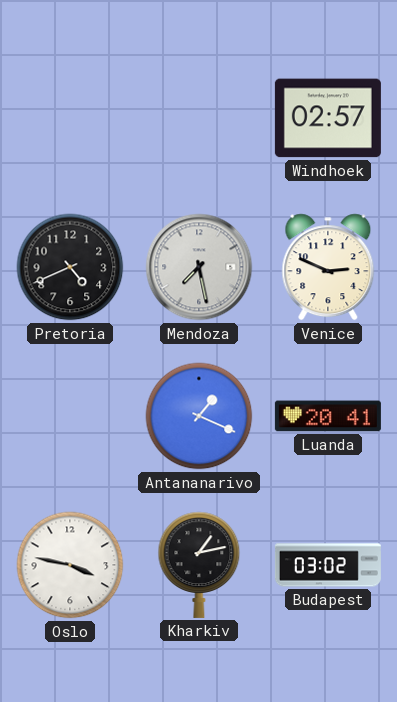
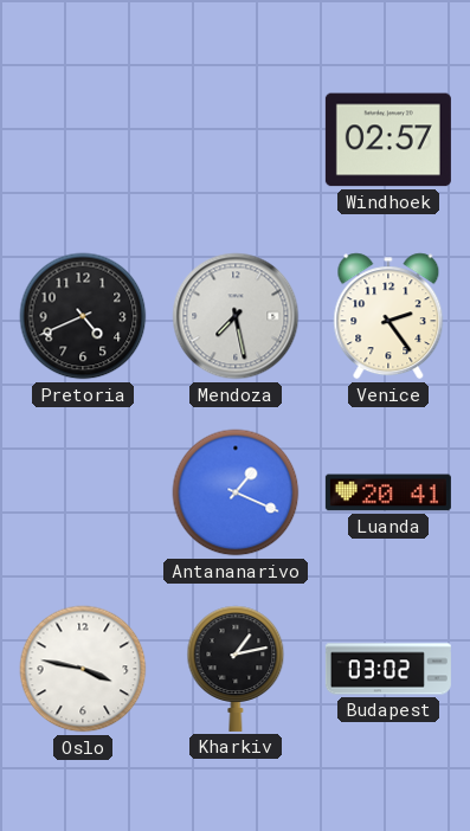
Venice: 2:49 -> 2:24
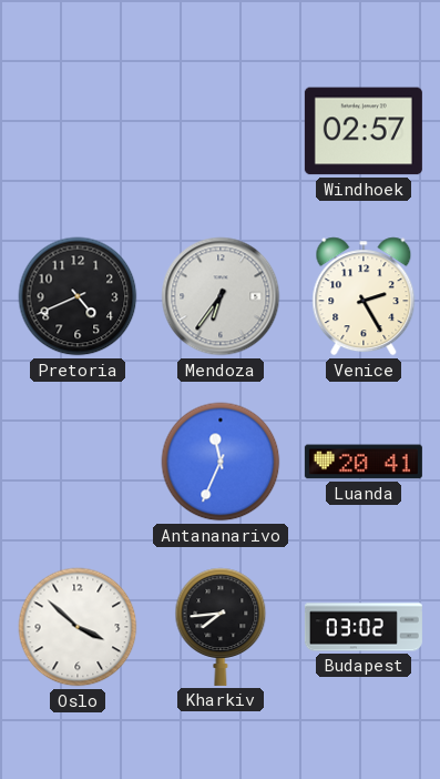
Mendoza: 7:28 -> 6:36
Venice: 2:24 -> 2:25
Antananarivo: 1:19 -> 11:34
Oslo: 3:47 -> 3:52
Kharkiv: 1:13 -> 7:44
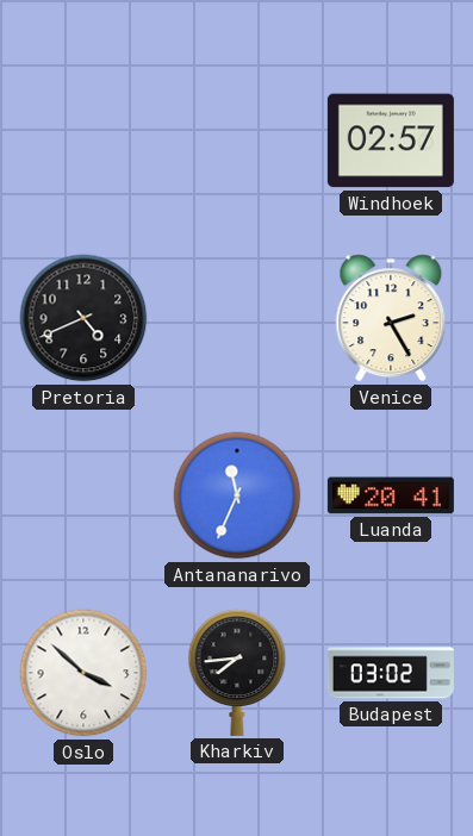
Mendoza: 6:36 -> none
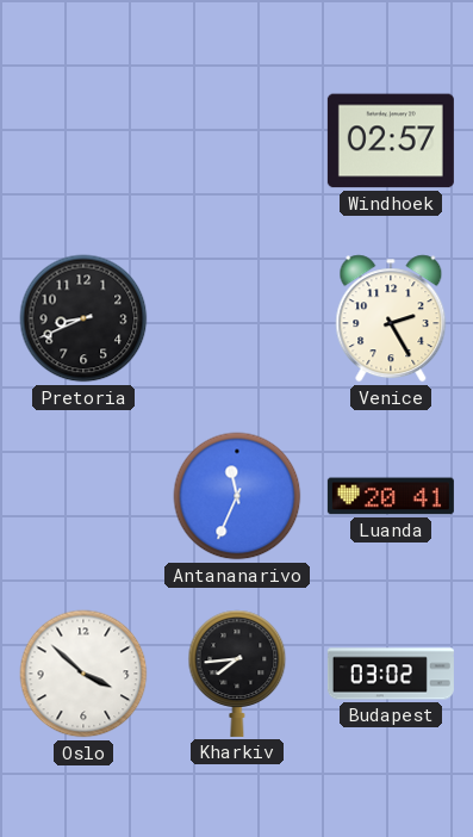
Pretoria: 4:41 -> 8:41
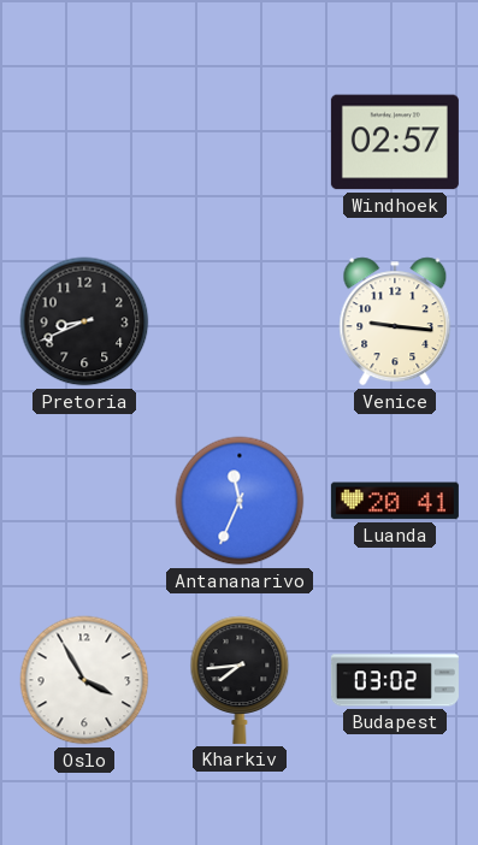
Venice: 2:25 -> 9:16
Oslo: 3:52 -> 3:55
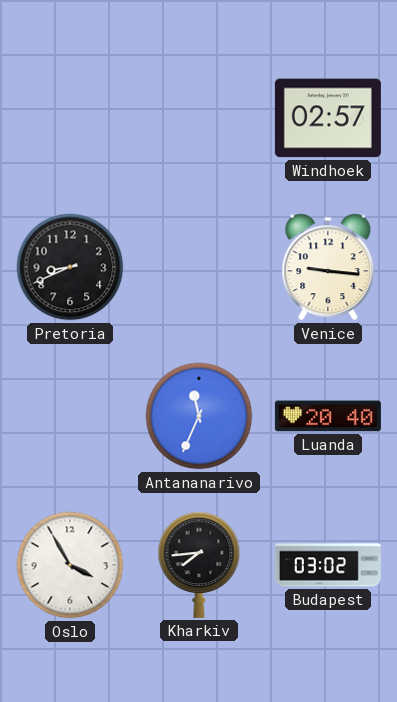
Luanda: 20:41 -> 20:40
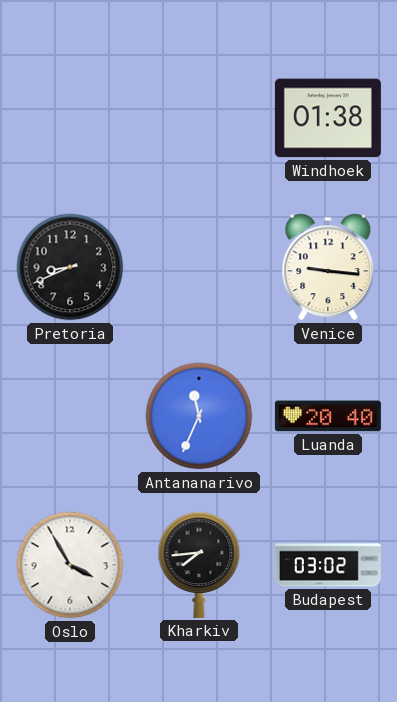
Windhoek: 02:57 -> 01:38
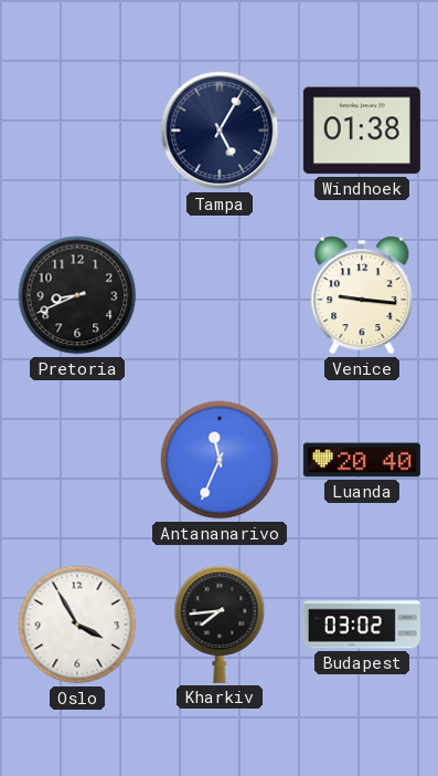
Tampa: none -> 5:05
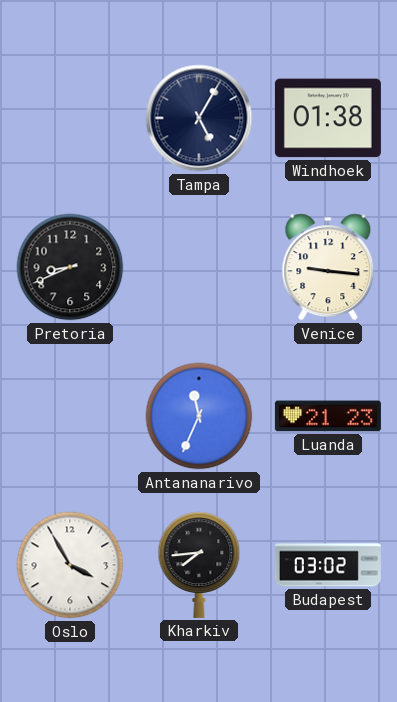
Luanda: 20:40 -> 21:23
